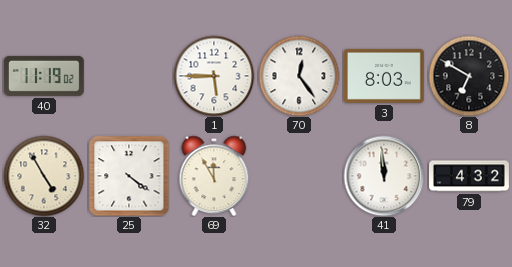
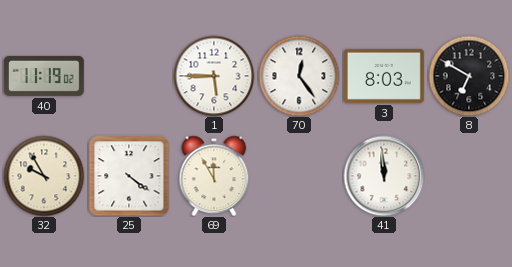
32: 4:55 -> 9:55
79: 4:32 -> none
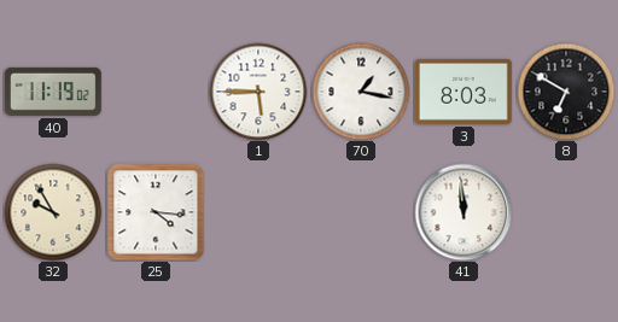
70: 12:24 -> 1:17
25: 4:21 -> 4:16
69: 11:55 -> none
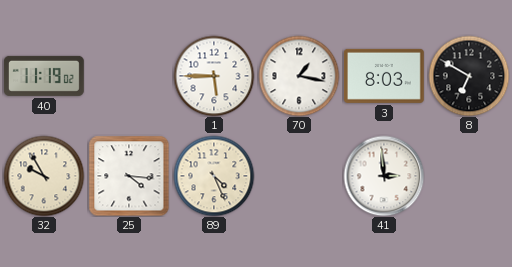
89: none -> 4:26
41: 11:59 -> 2:59
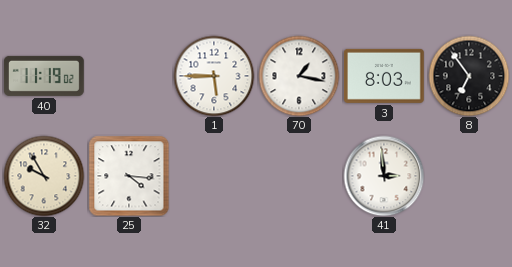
8: 6:50 -> 6:54
89: 4:26 -> none
